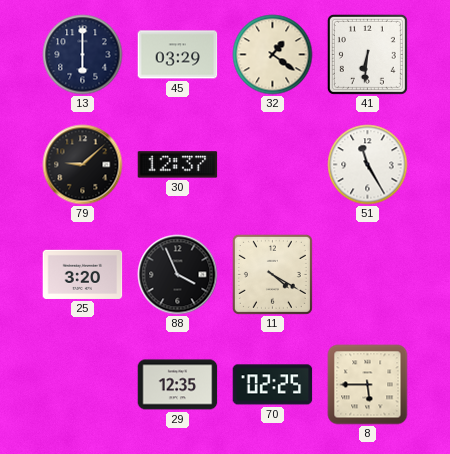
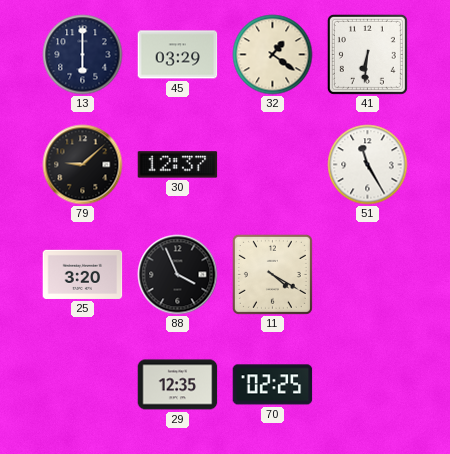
8: 5:45 -> none
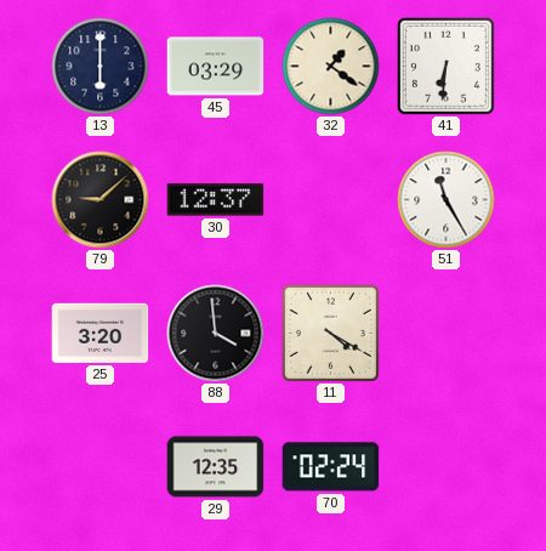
88: 3:56 -> 3:59
70: 02:25 -> 02:24
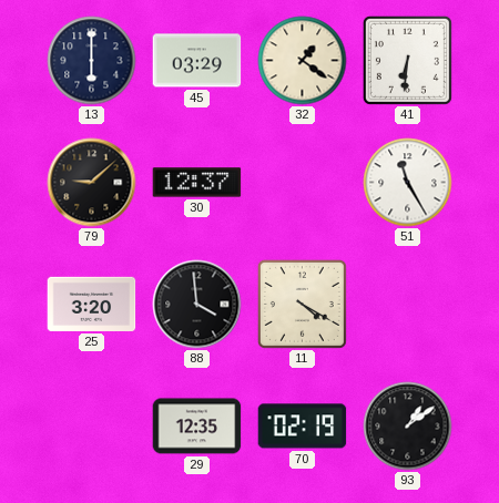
70: 02:24 -> 02:19
93: none -> 1:09
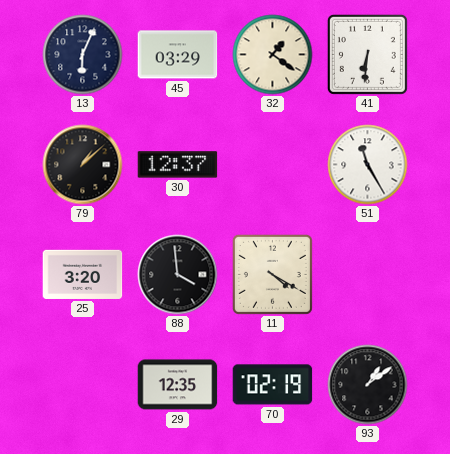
13: 6:00 -> 6:04
79: 9:08 -> 1:08
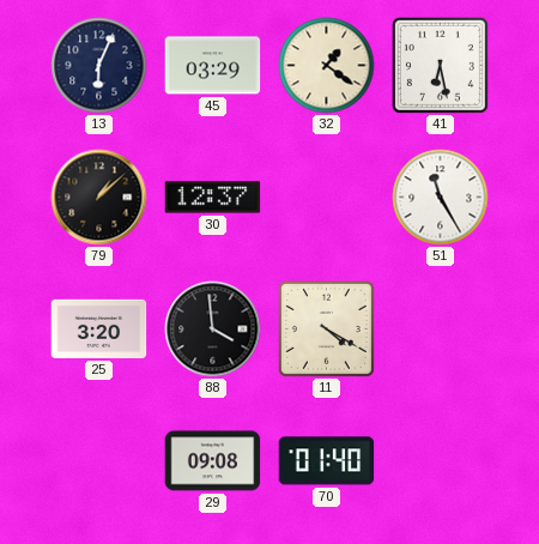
41: 6:31 -> 6:28
29: 12:35 -> 09:08
70: 02:19 -> 01:40
93: 1:09 -> none
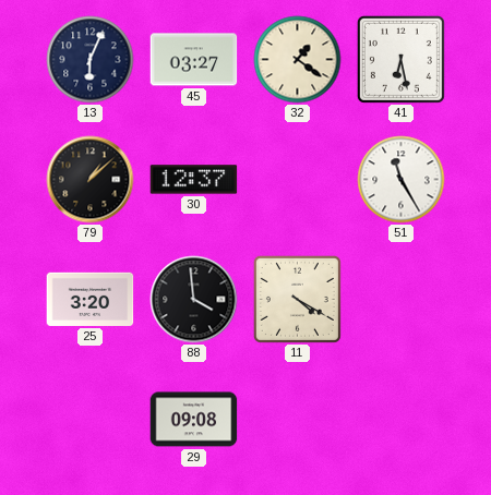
45: 03:29 -> 03:27
70: 01:40 -> none
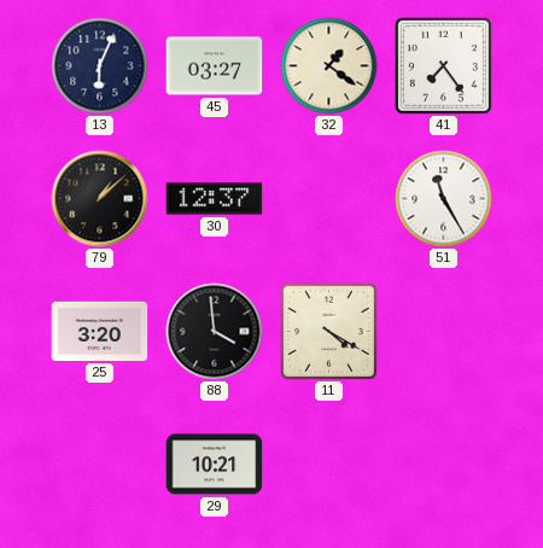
41: 6:28 -> 7:24
29: 09:08 -> 10:21
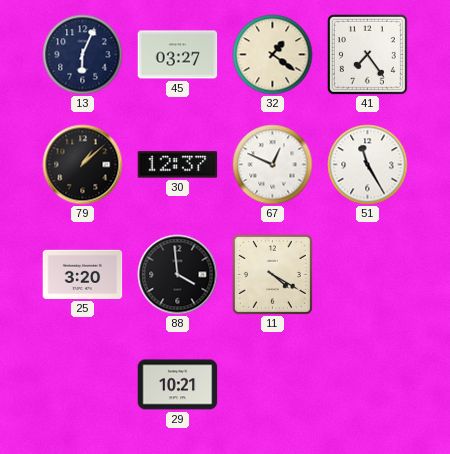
67: none -> 12:49
